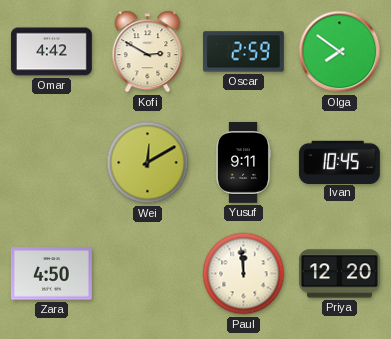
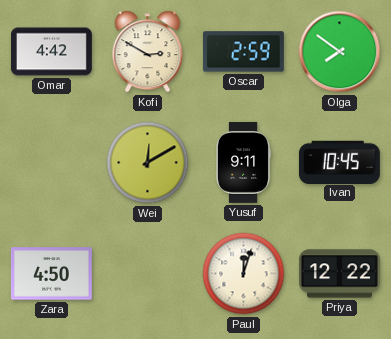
Paul: 11:59 -> 12:03
Priya: 12:20 -> 12:22
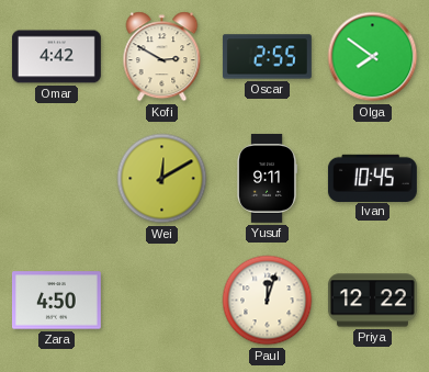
Oscar: 2:59 -> 2:55
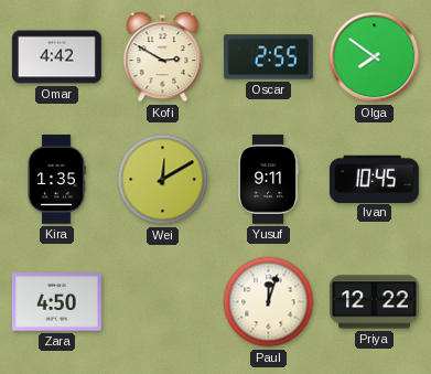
Kira: none -> 1:35
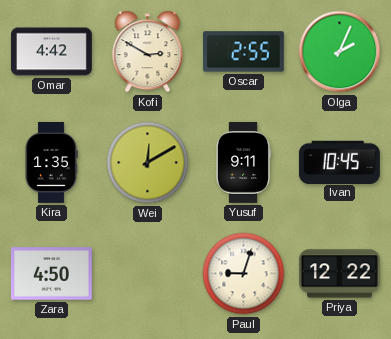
Olga: 7:51 -> 2:04
Paul: 12:03 -> 9:03
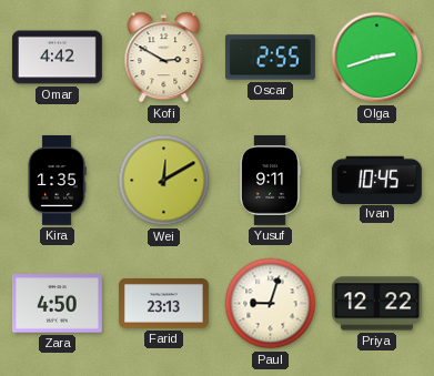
Olga: 2:04 -> 2:42
Farid: none -> 23:13
